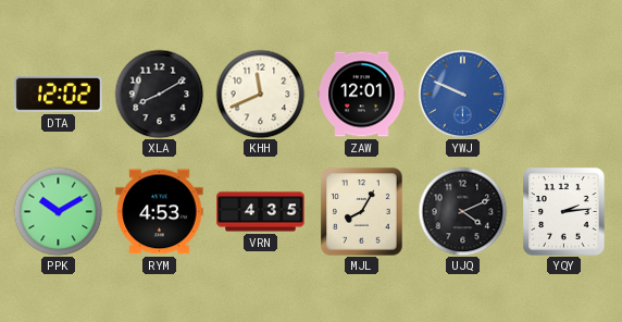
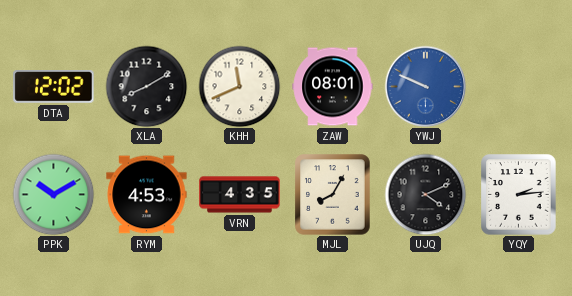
ZAW: 12:01 -> 08:01
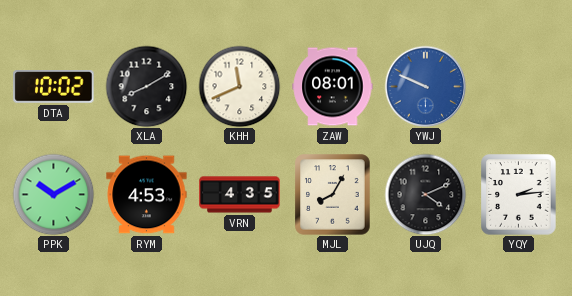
DTA: 12:02 -> 10:02
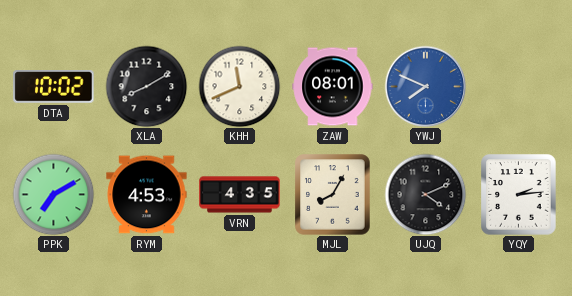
YWJ: 9:49 -> 7:49
PPK: 10:10 -> 7:10
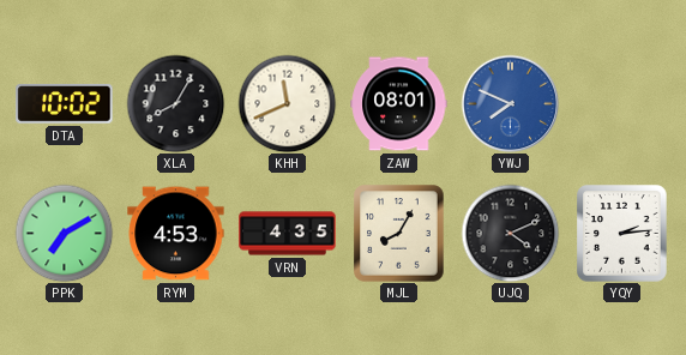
XLA: 8:10 -> 8:05
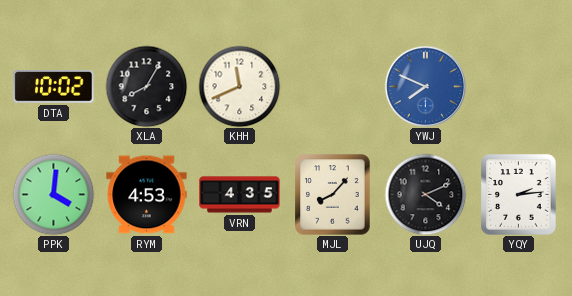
ZAW: 08:01 -> none
PPK: 7:10 -> 4:01
MJL: 8:05 -> 8:07
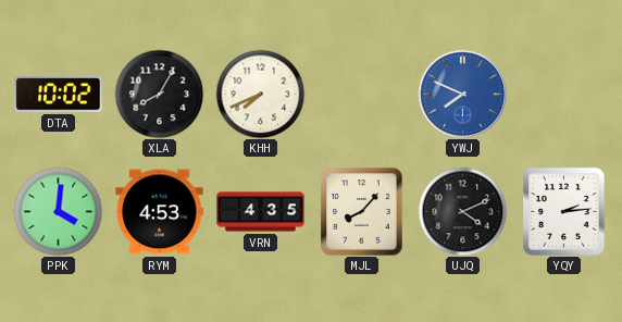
KHH: 11:41 -> 7:41
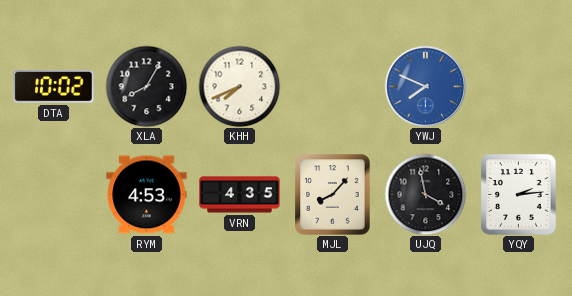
PPK: 4:01 -> none
UJQ: 4:11 -> 3:58
